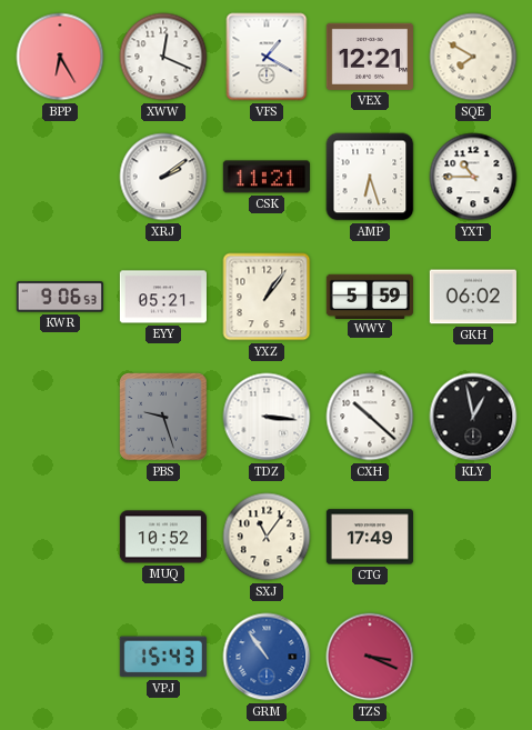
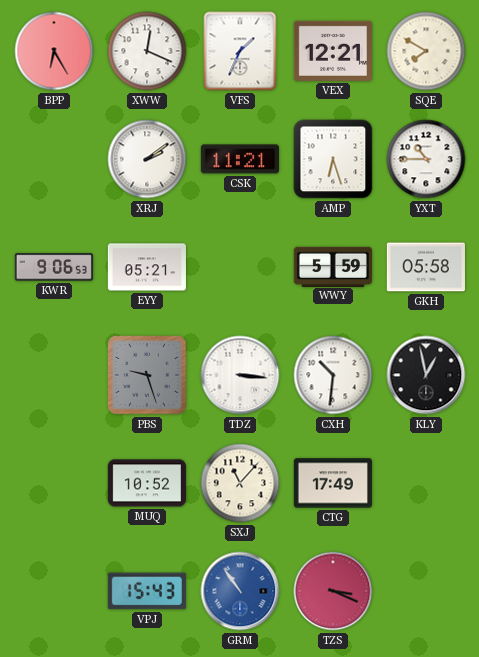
VFS: 1:20 -> 1:34
YXZ: 1:06 -> none
GKH: 06:02 -> 05:58
CXH: 10:22 -> 10:31
SXJ: 11:06 -> 11:07
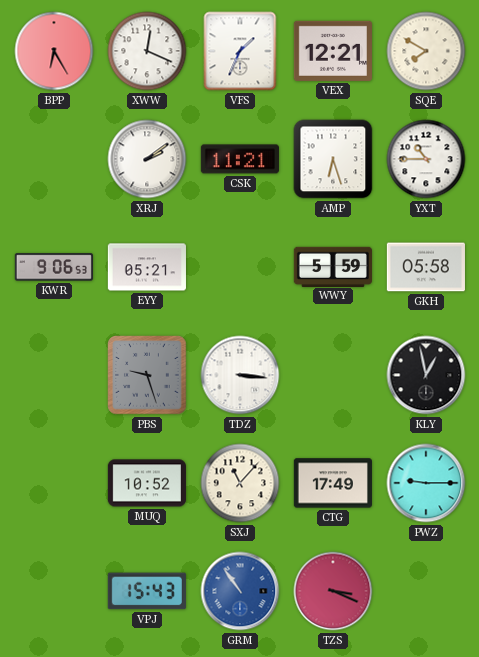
CXH: 10:31 -> none
PWZ: none -> 9:15
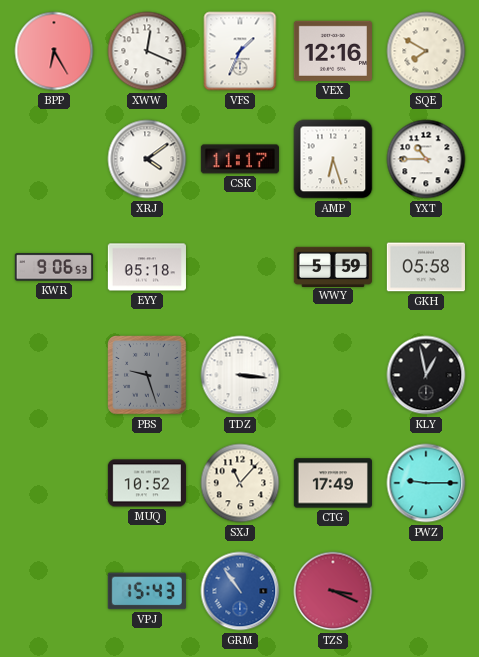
VEX: 12:21 -> 12:16
XRJ: 2:09 -> 4:09
CSK: 11:21 -> 11:17
EYY: 05:21 -> 05:18
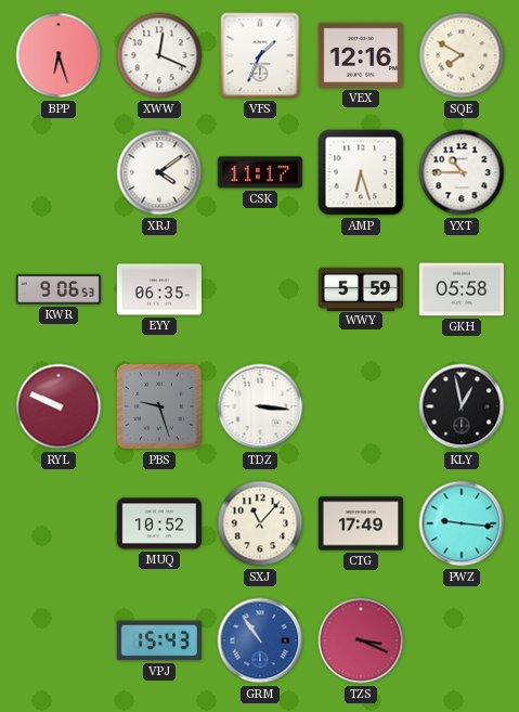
BPP: 6:25 -> 6:27
EYY: 05:18 -> 06:35
RYL: none -> 9:49
PWZ: 9:15 -> 9:16
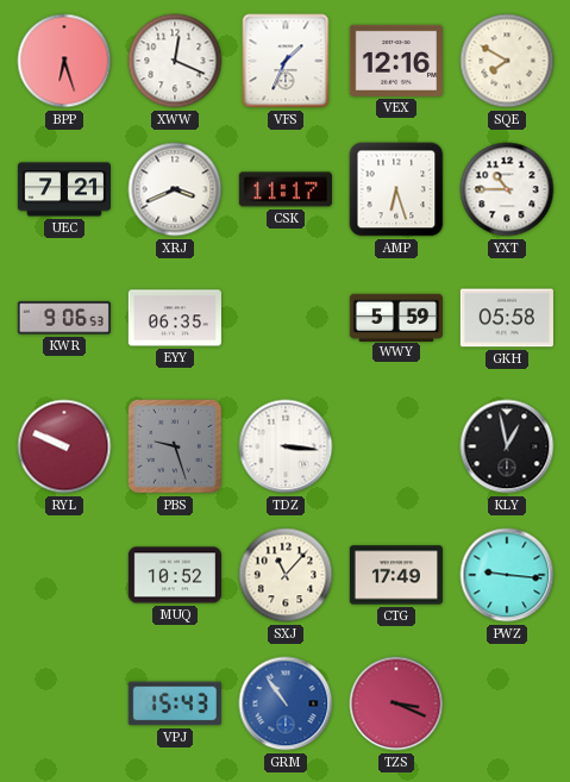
UEC: none -> 7:21
XRJ: 4:09 -> 3:41
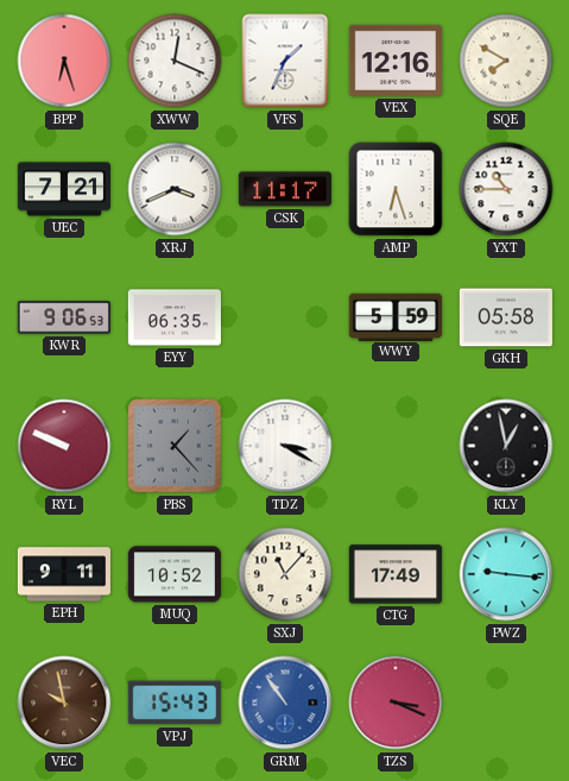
PBS: 9:27 -> 1:23
TDZ: 3:16 -> 3:20
EPH: none -> 9:11
VEC: none -> 9:58
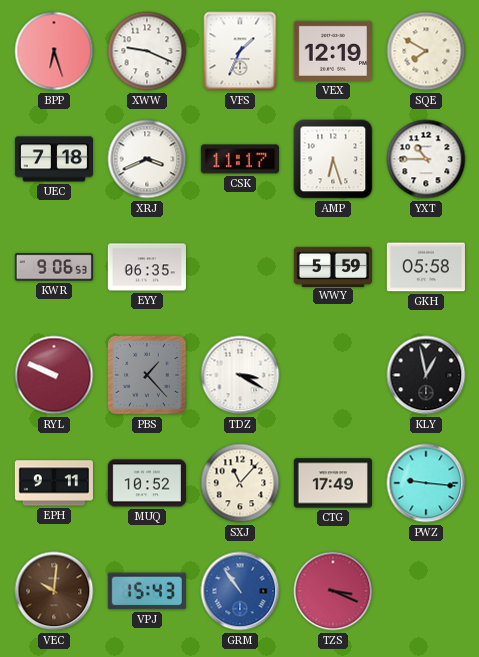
XWW: 12:19 -> 9:19
VEX: 12:16 -> 12:19
UEC: 7:21 -> 7:18
VEC: 9:58 -> 10:01
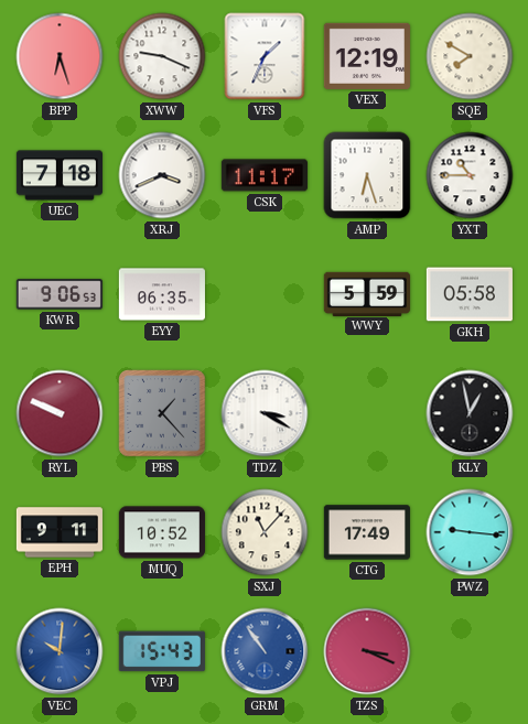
VEC dial: brown -> blue
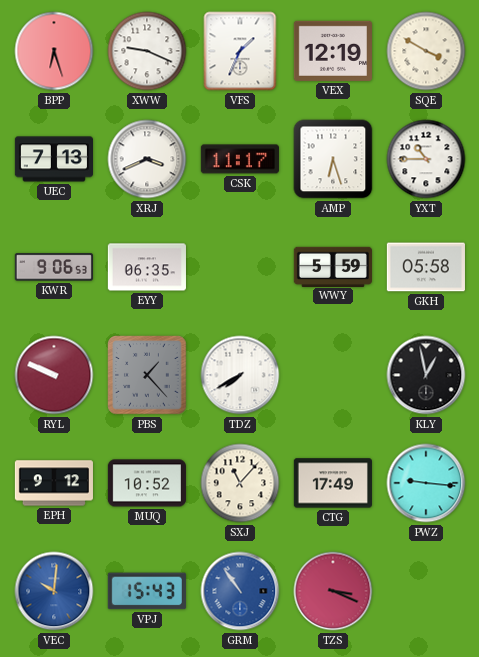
SQE: 7:50 -> 3:50
UEC: 7:18 -> 7:13
TDZ: 3:20 -> 7:40
EPH: 9:11 -> 9:12
